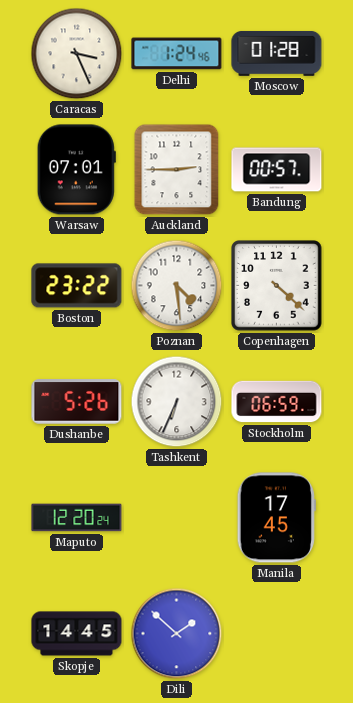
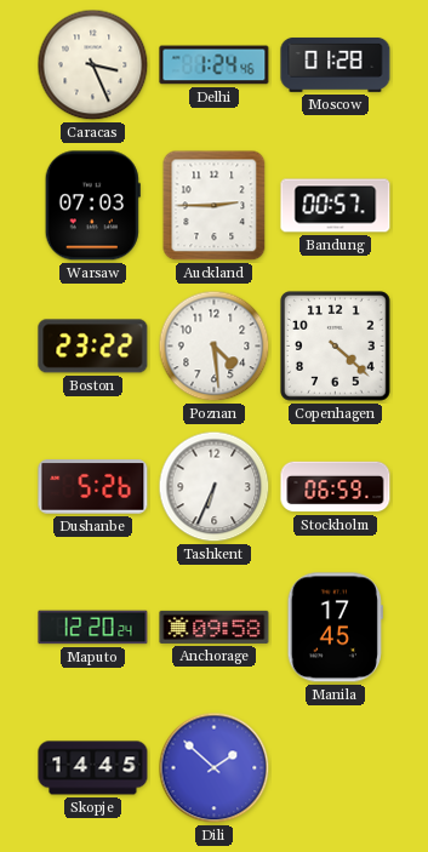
Warsaw: 07:01 -> 07:03
Anchorage: none -> 09:58
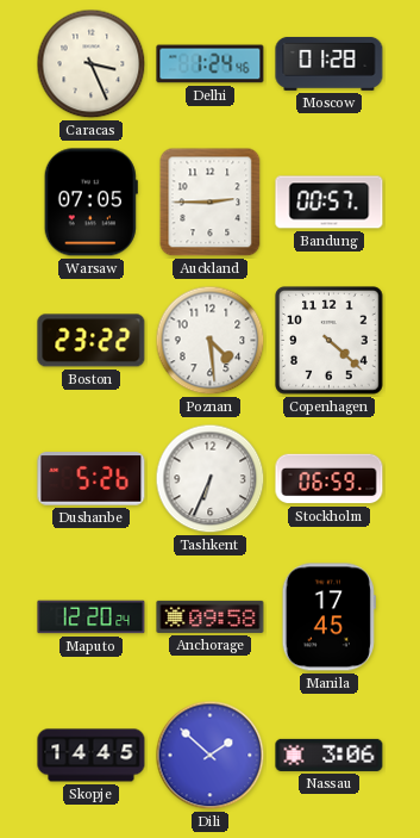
Warsaw: 07:03 -> 07:05
Nassau: none -> 3:06
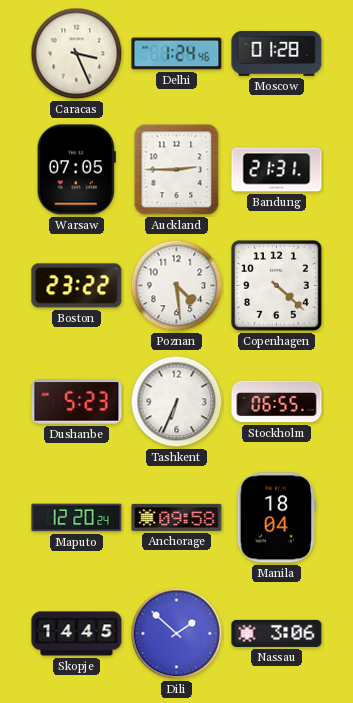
Bandung: 00:57 -> 21:31
Dushanbe: 5:26 -> 5:23
Stockholm: 06:59 -> 06:55
Manila: 17:45 -> 18:04
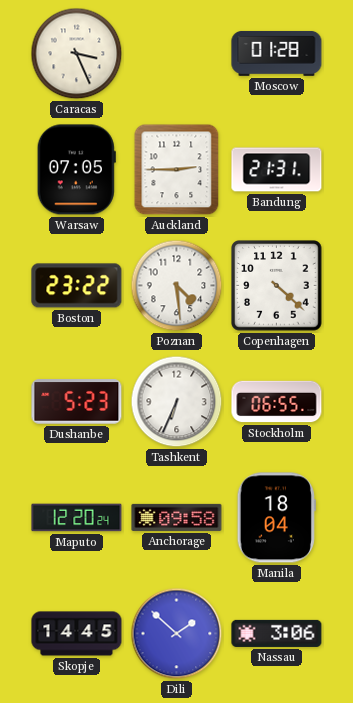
Delhi: 1:24 -> none
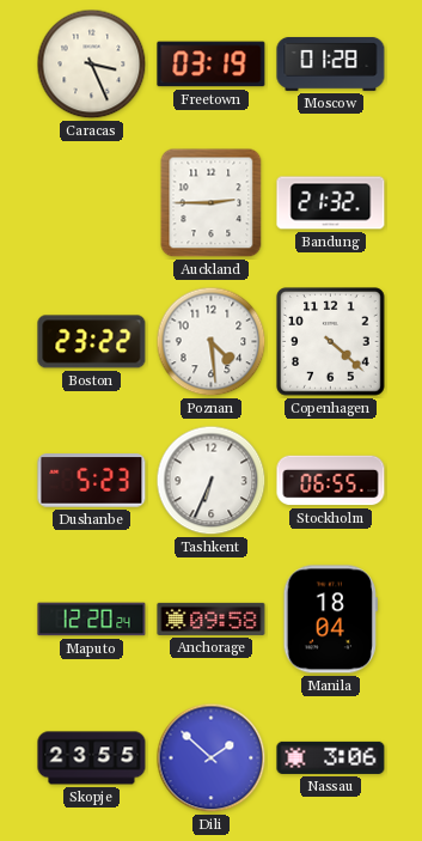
Freetown: none -> 03:19
Warsaw: 07:05 -> none
Bandung: 21:31 -> 21:32
Skopje: 14:45 -> 23:55
